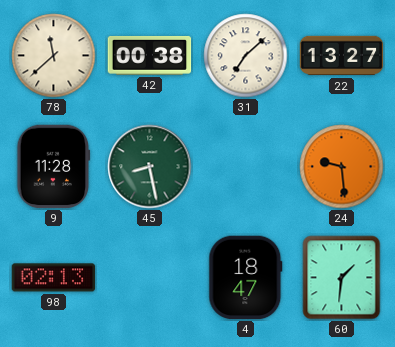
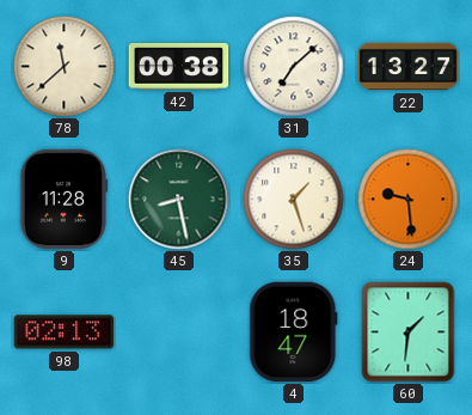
35: none -> 1:27
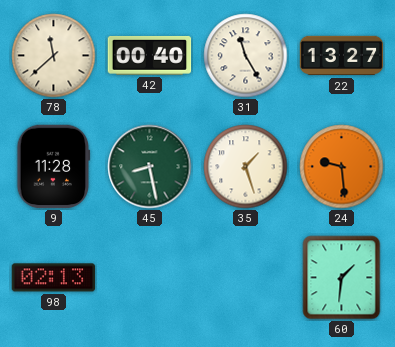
42: 00:38 -> 00:40
31: 7:08 -> 11:25
4: 18:47 -> none
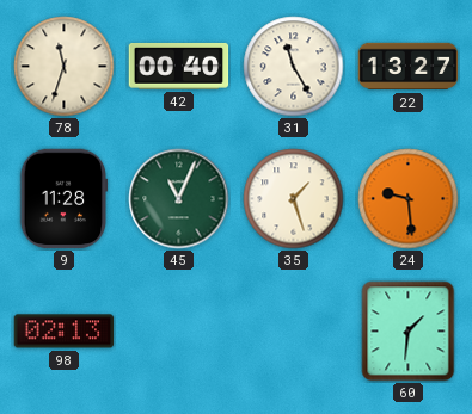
78: 11:38 -> 11:33
45: 8:28 -> 11:04
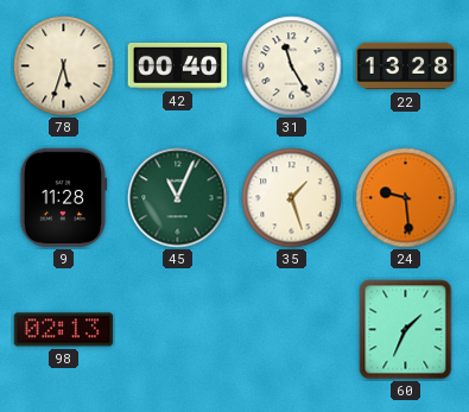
78: 11:33 -> 5:33
22: 13:27 -> 13:28
60: 1:31 -> 1:34
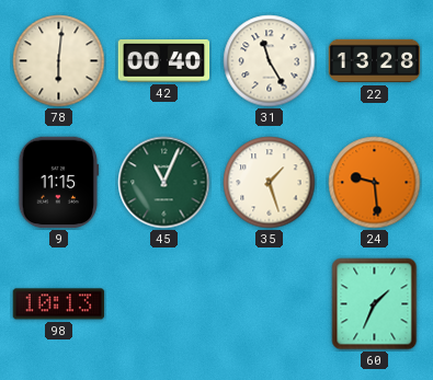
78: 5:33 -> 6:01
9: 11:28 -> 11:15
98: 02:13 -> 10:13
